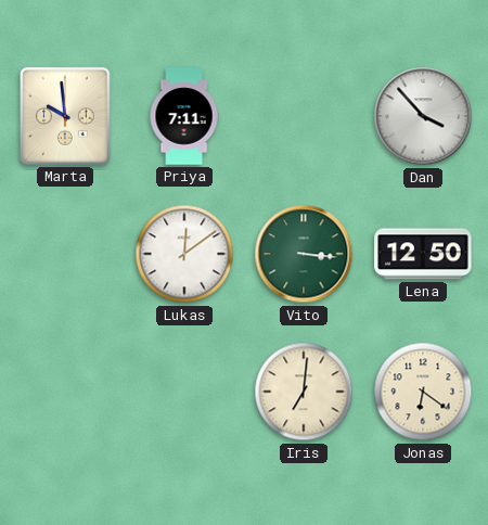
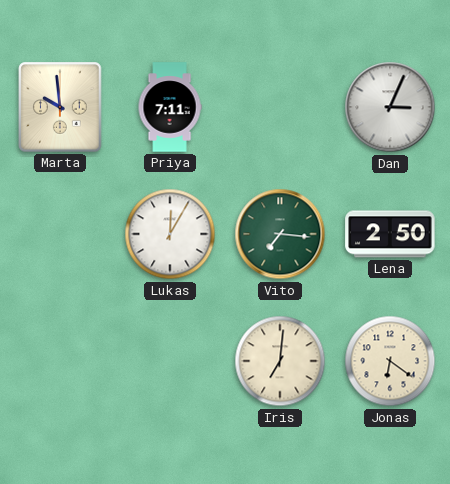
Dan: 3:53 -> 3:04
Lukas: 12:09 -> 12:05
Vito: 3:16 -> 7:16
Lena: 12:50 -> 2:50
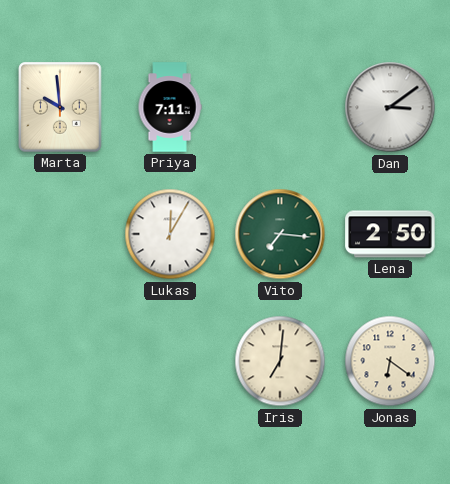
Dan: 3:04 -> 3:09
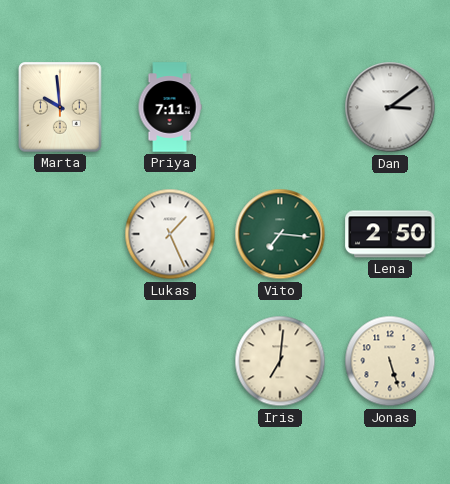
Lukas: 12:05 -> 1:26
Jonas: 6:21 -> 5:27
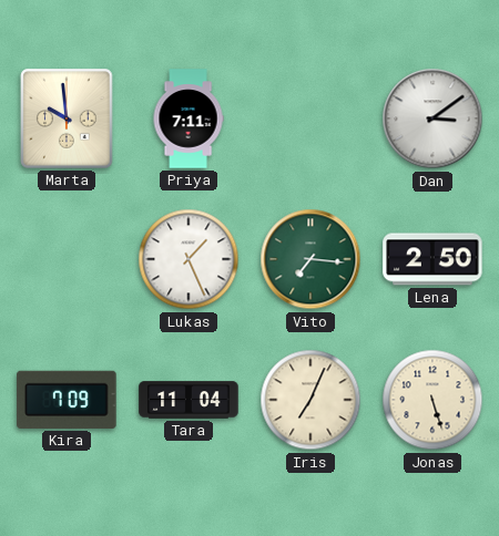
Kira: none -> 7:09
Tara: none -> 11:04
Iris: 7:01 -> 7:04
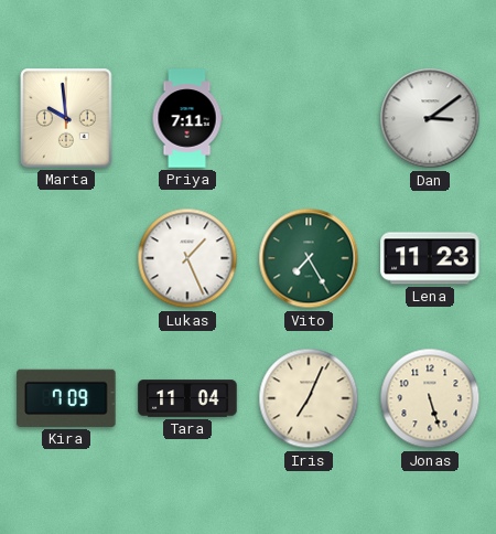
Vito: 7:16 -> 7:25
Lena: 2:50 -> 11:23
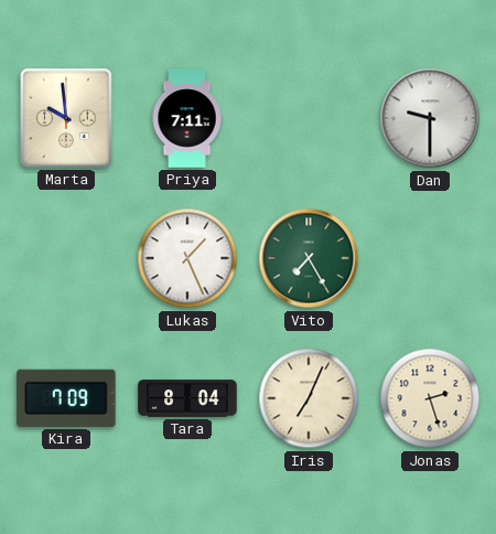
Dan: 3:09 -> 9:30
Lena: 11:23 -> none
Tara: 11:04 -> 8:04
Jonas: 5:27 -> 2:27
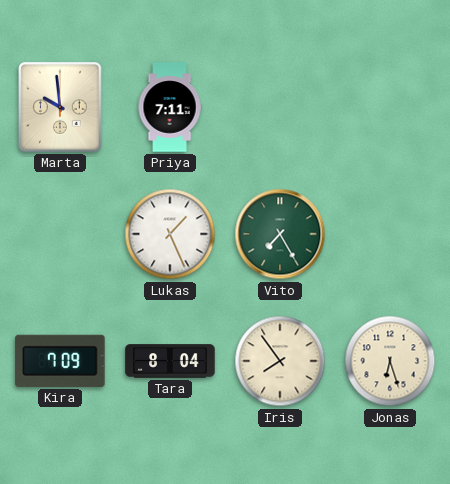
Dan: 9:30 -> none
Iris: 7:04 -> 7:54
Jonas: 2:27 -> 6:27
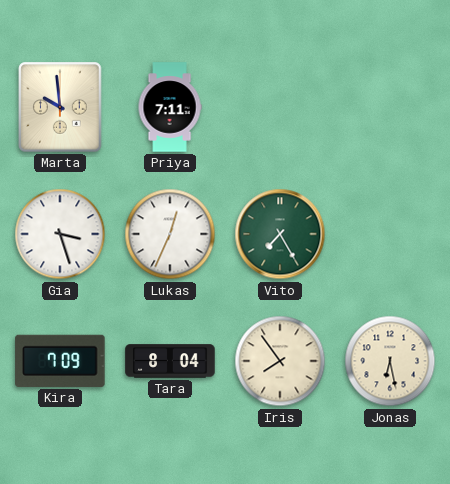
Gia: none -> 3:27
Lukas: 1:26 -> 12:34
Jonas: 6:27 -> 6:28
